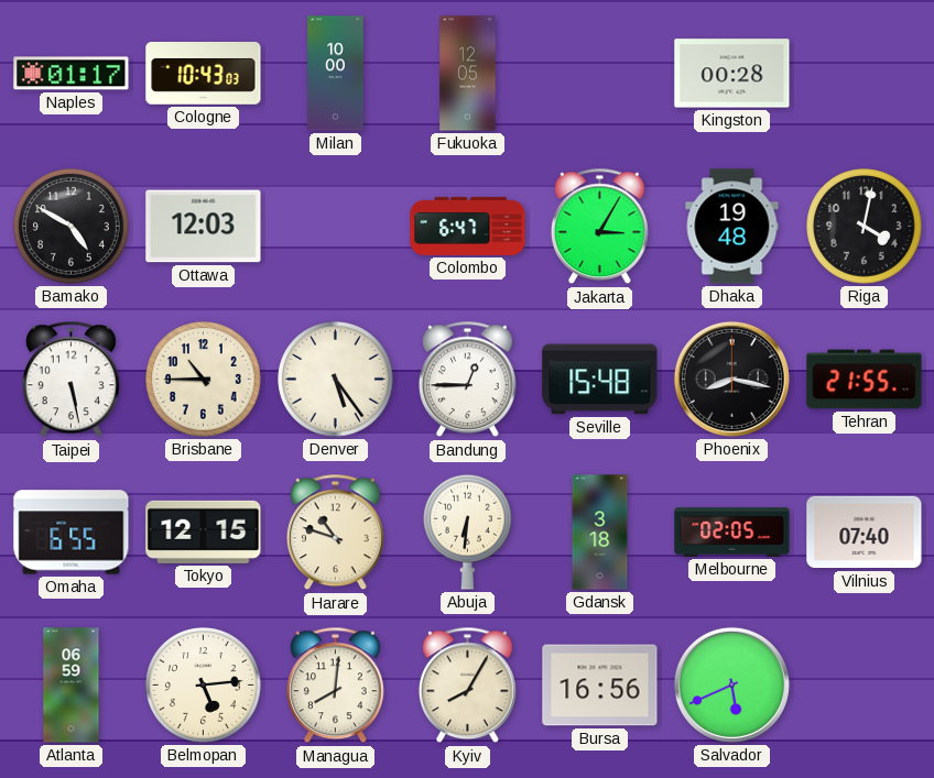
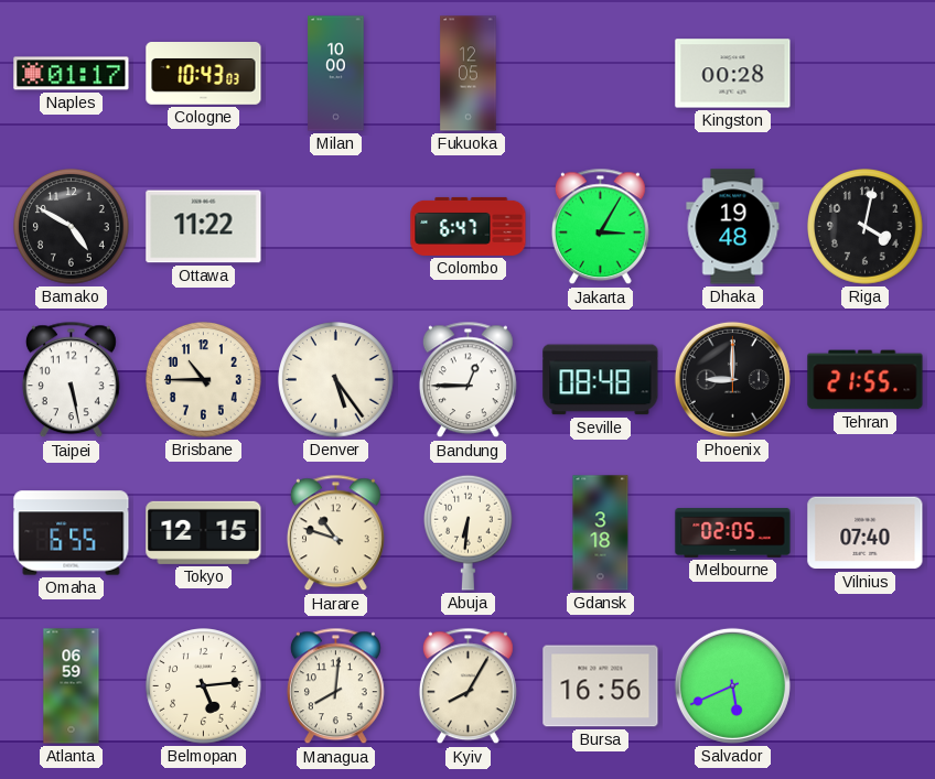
Ottawa: 12:03 -> 11:22
Seville: 15:48 -> 08:48
Phoenix: 8:17 -> 9:00
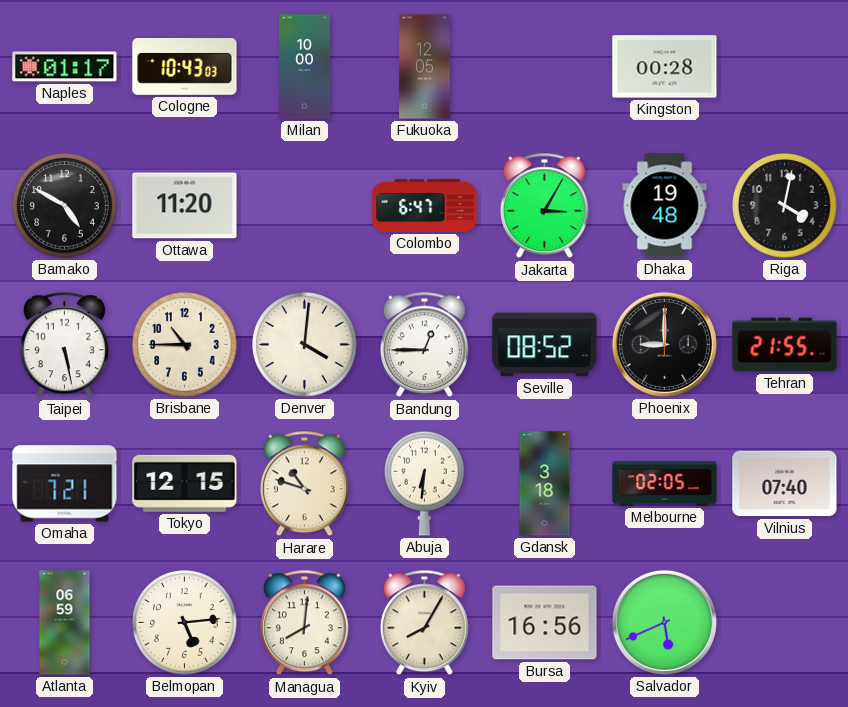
Ottawa: 11:22 -> 11:20
Denver: 5:24 -> 4:01
Seville: 08:48 -> 08:52
Omaha: 6:55 -> 7:21
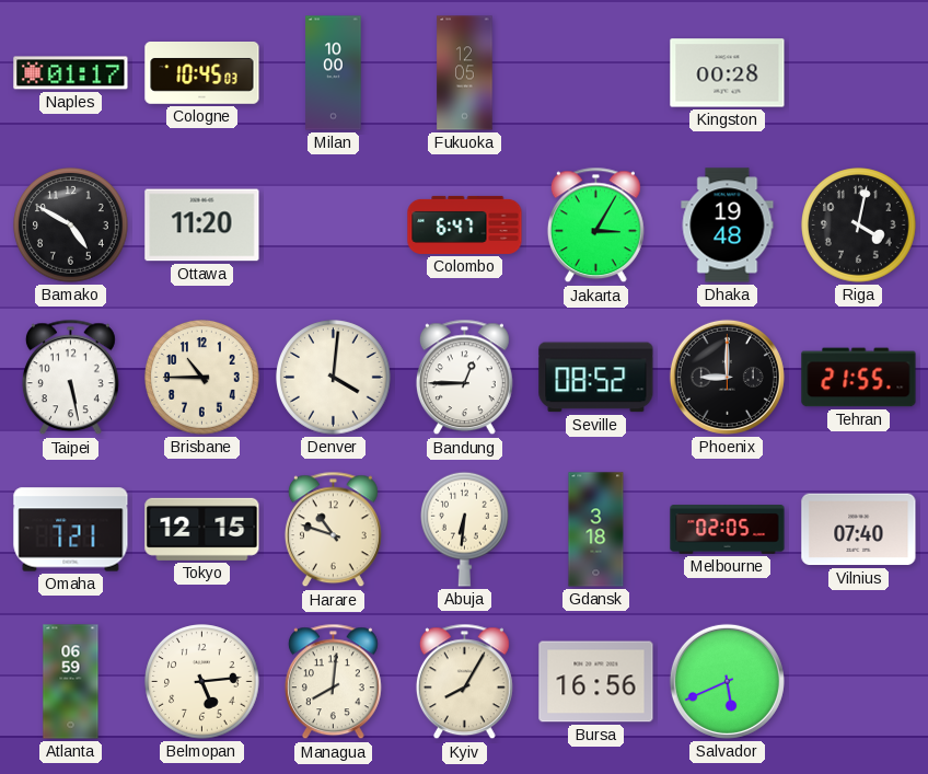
Cologne: 10:43 -> 10:45
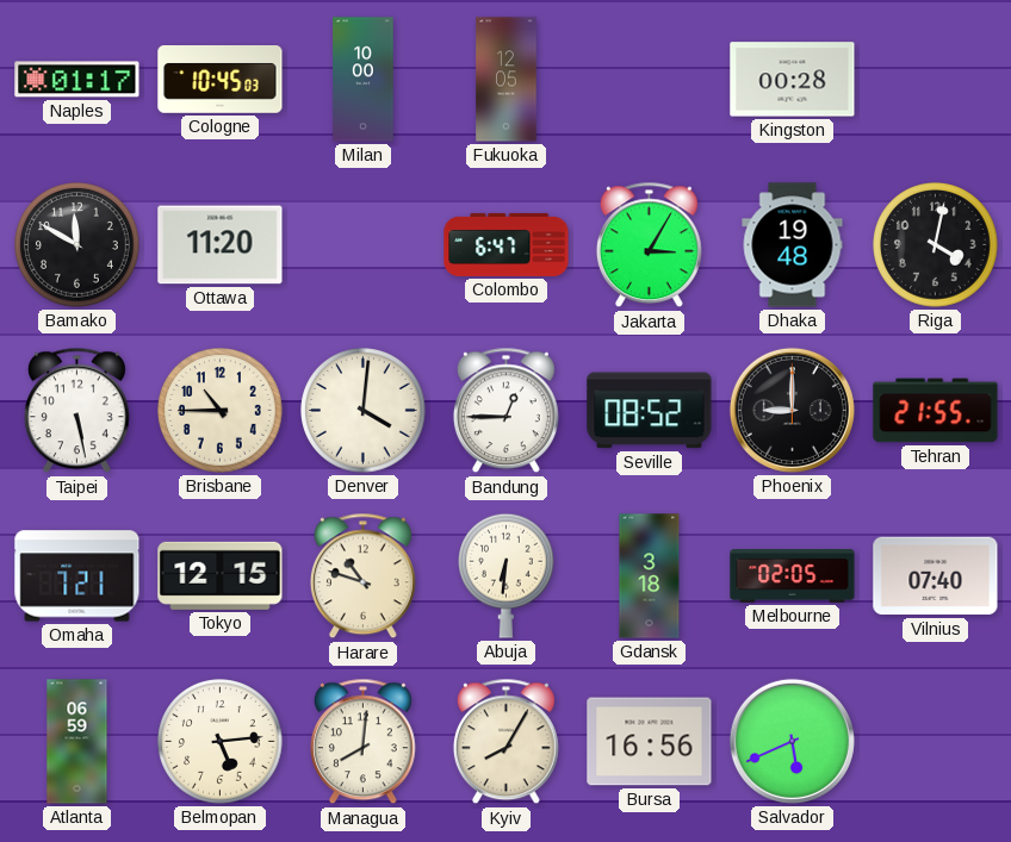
Bamako: 4:50 -> 11:50
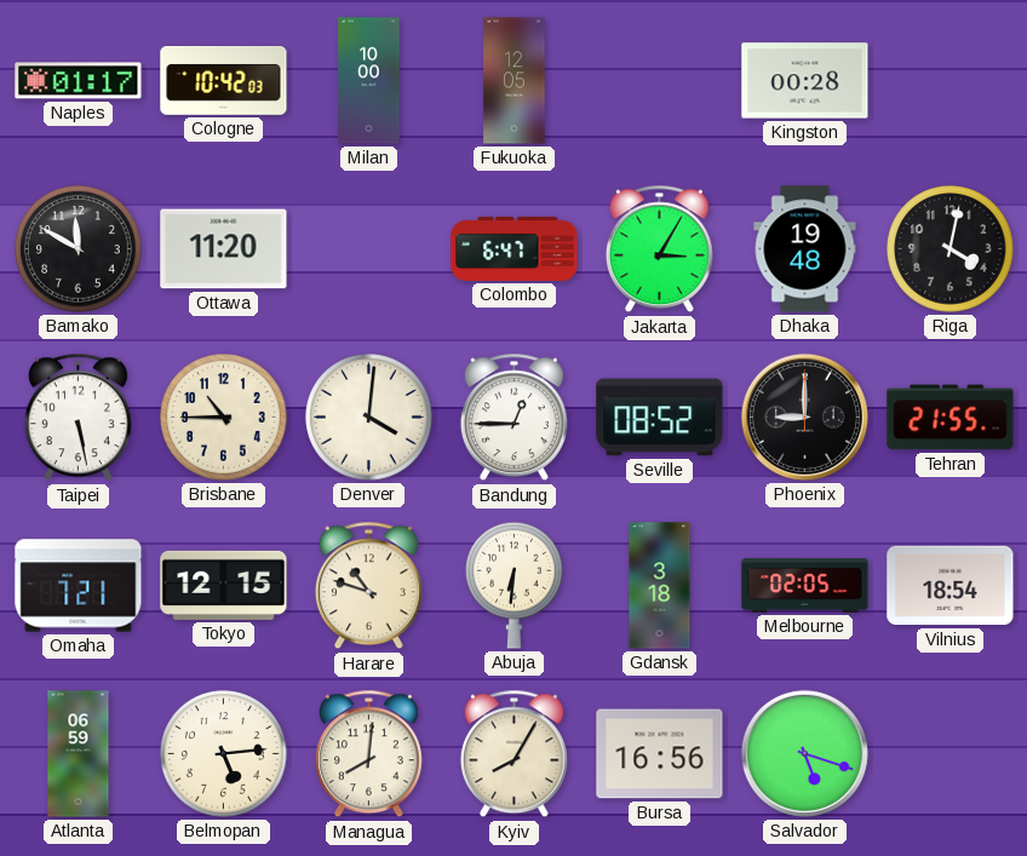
Cologne: 10:45 -> 10:42
Vilnius: 07:40 -> 18:54
Salvador: 5:41 -> 5:18
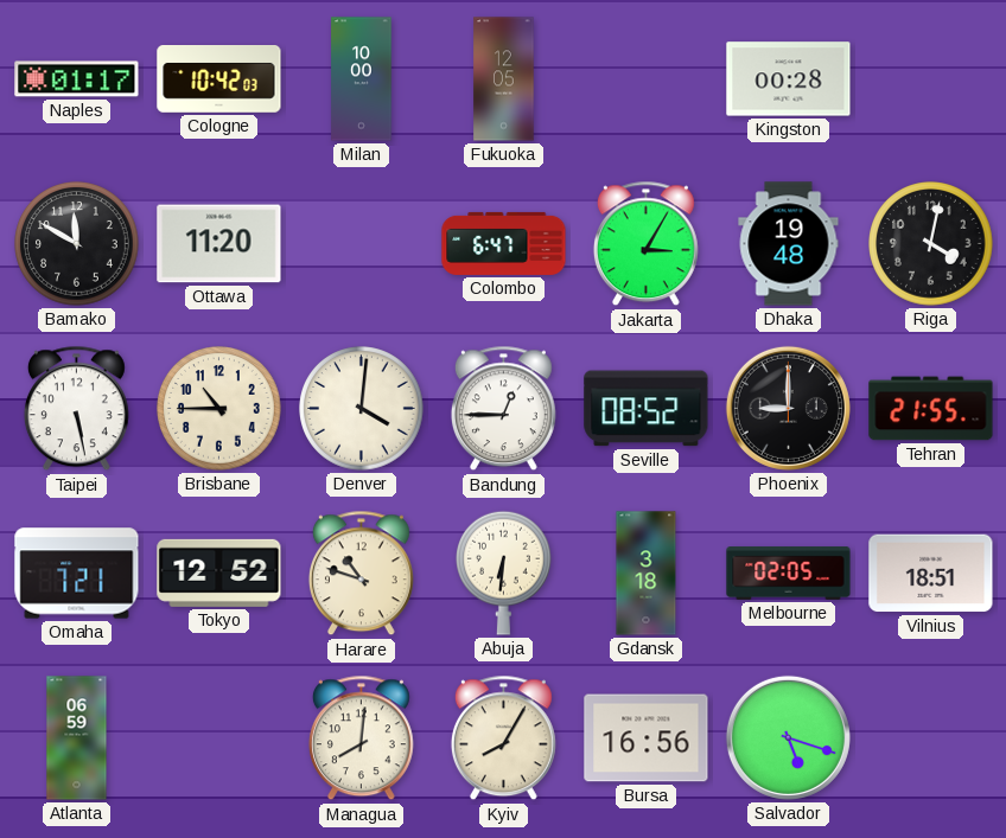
Tokyo: 12:15 -> 12:52
Vilnius: 18:54 -> 18:51
Belmopan: 5:14 -> none
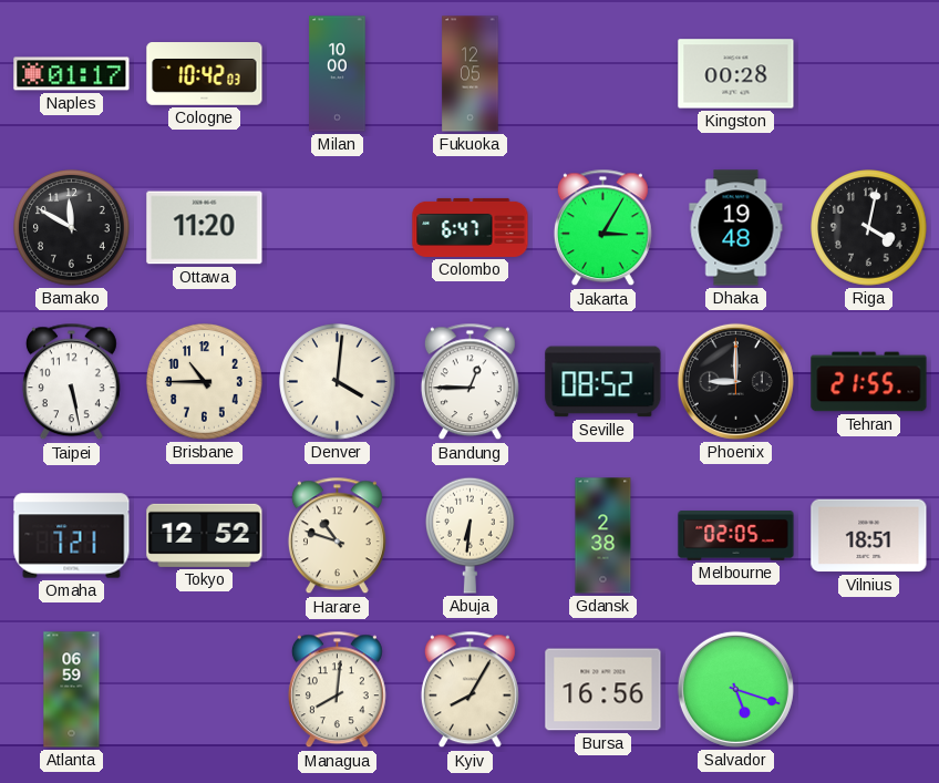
Gdansk: 3:18 -> 2:38
